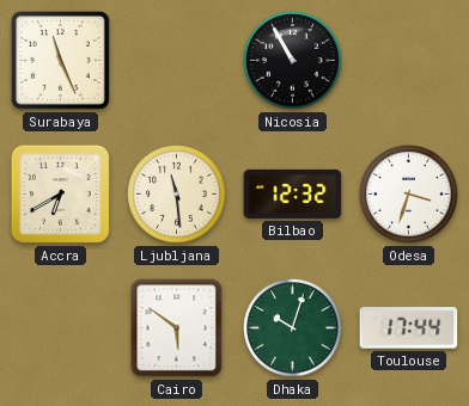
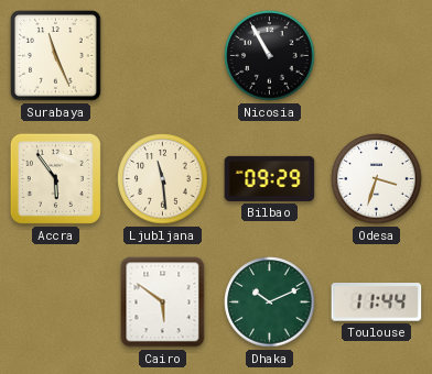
Accra: 6:40 -> 5:54
Bilbao: 12:32 -> 09:29
Dhaka: 10:03 -> 10:11
Toulouse: 17:44 -> 11:44
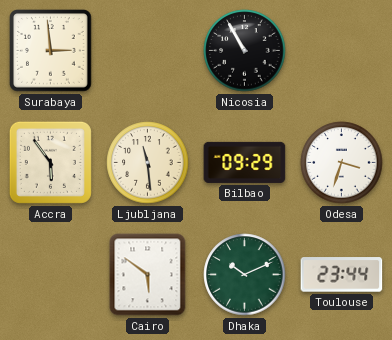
Surabaya: 11:26 -> 2:59
Toulouse: 11:44 -> 23:44
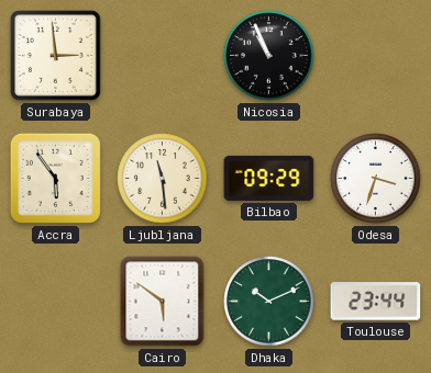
Nicosia: 10:55 -> 10:56
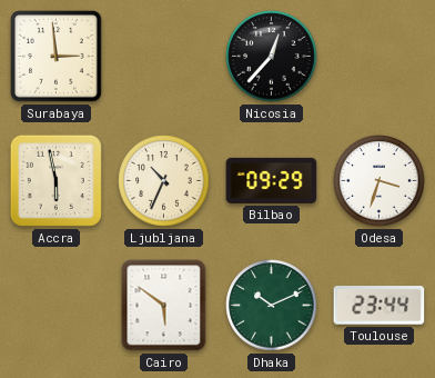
Nicosia: 10:56 -> 12:37
Accra: 5:54 -> 5:58
Ljubljana: 11:29 -> 10:34
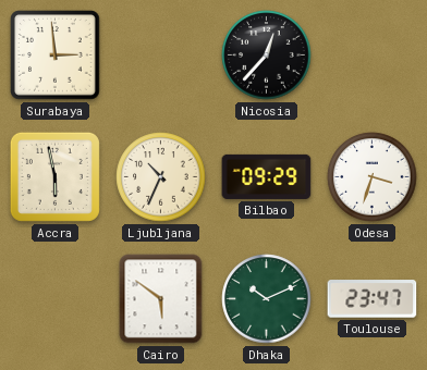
Toulouse: 23:44 -> 23:47
